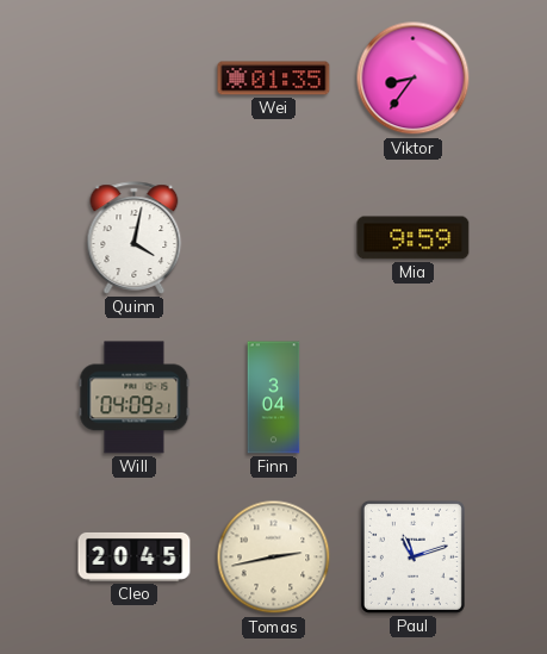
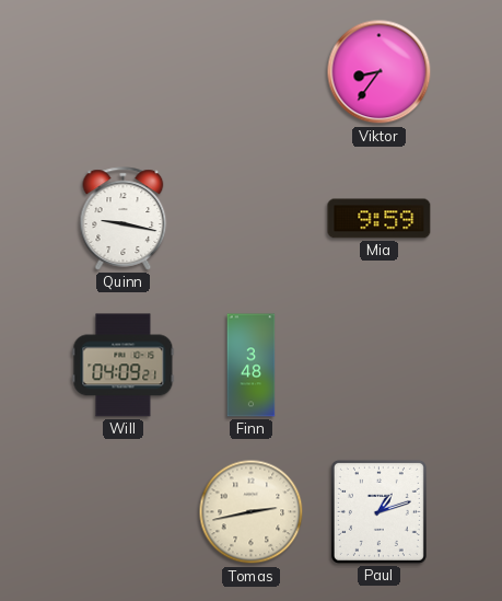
Wei: 01:35 -> none
Quinn: 4:02 -> 9:17
Finn: 3:04 -> 3:48
Cleo: 20:45 -> none
Paul: 11:12 -> 1:12
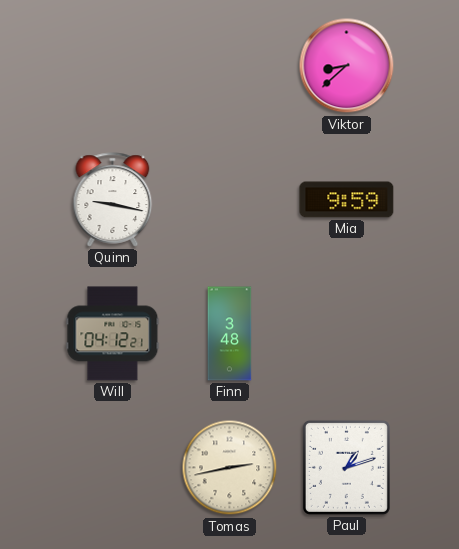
Viktor: 8:36 -> 8:38
Will: 04:09 -> 04:12
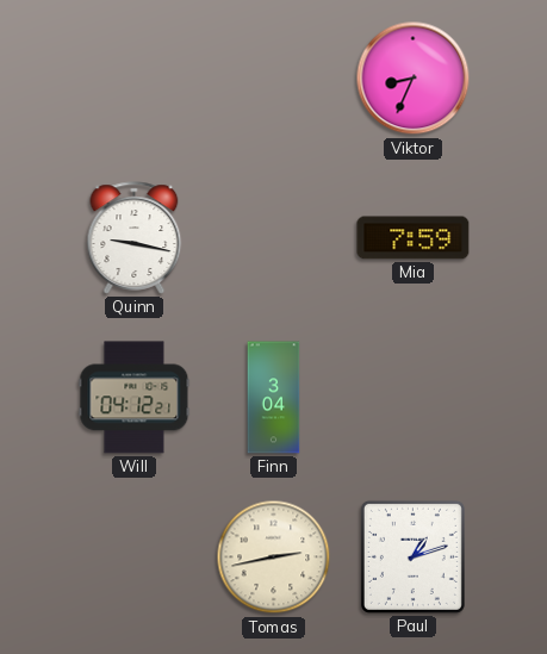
Viktor: 8:38 -> 8:34
Mia: 9:59 -> 7:59
Finn: 3:48 -> 3:04
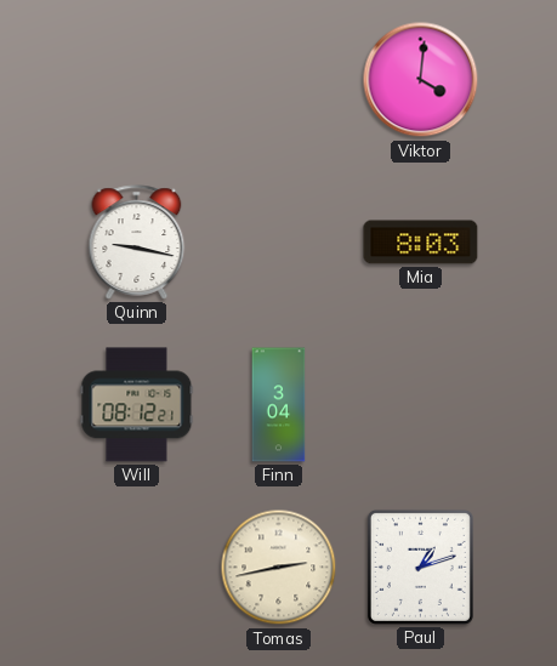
Viktor: 8:34 -> 4:01
Mia: 7:59 -> 8:03
Will: 04:12 -> 08:12
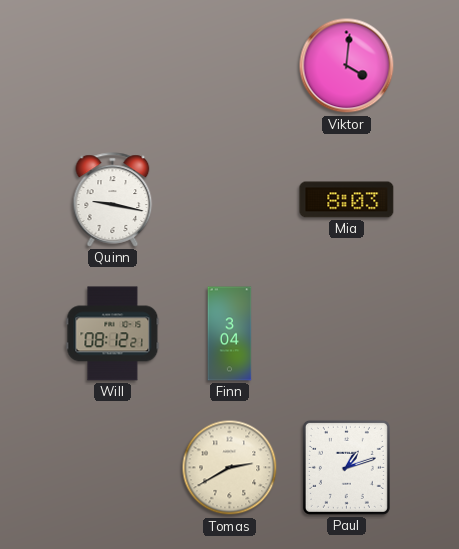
Tomas: 2:43 -> 2:40
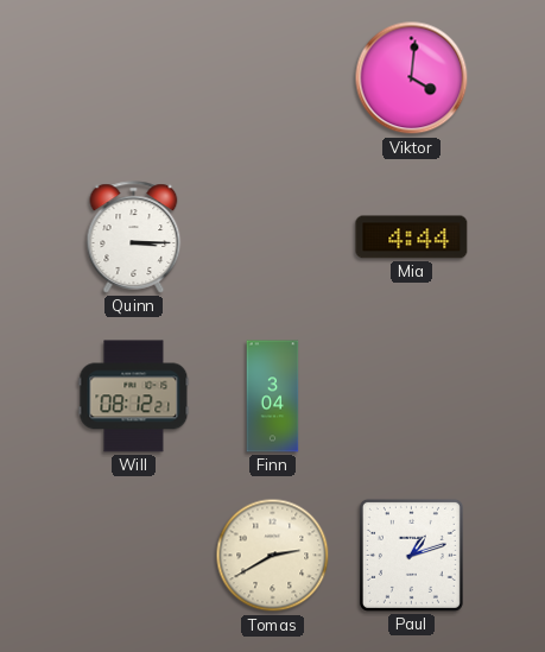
Quinn: 9:17 -> 3:15
Mia: 8:03 -> 4:44
